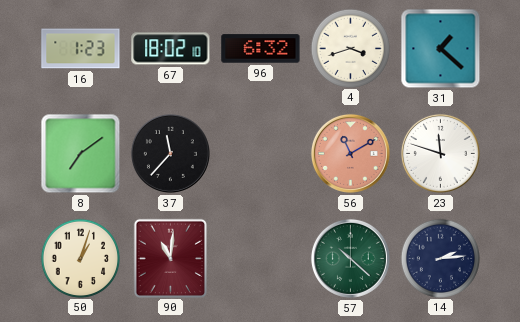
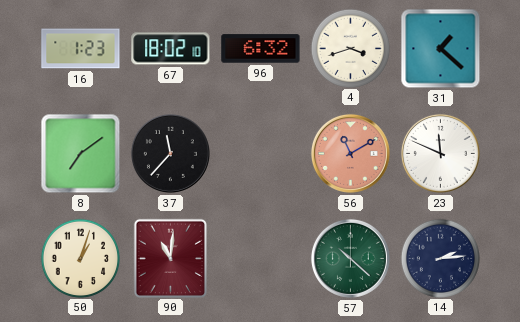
23: 11:48 -> 11:49
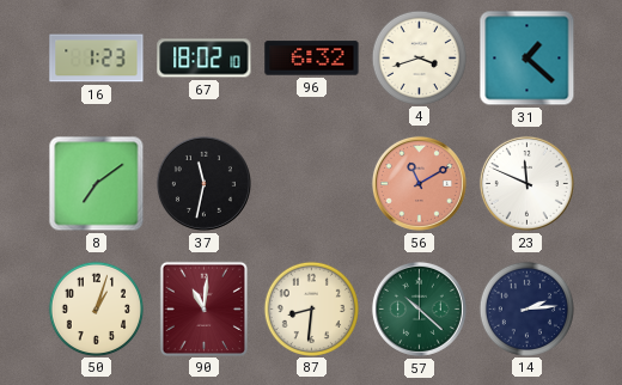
37: 11:37 -> 11:32
87: none -> 8:31
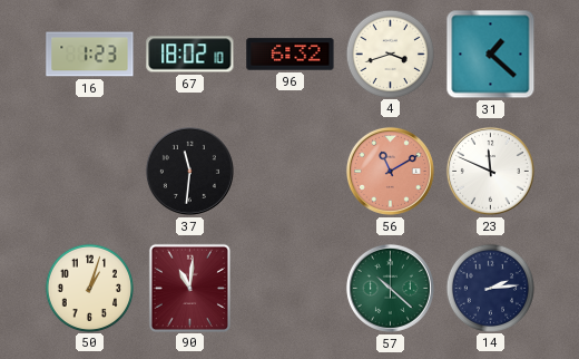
8: 7:09 -> none
37: 11:32 -> 11:31
87: 8:31 -> none
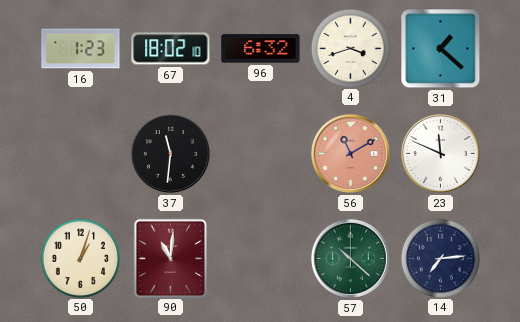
14: 2:14 -> 7:14
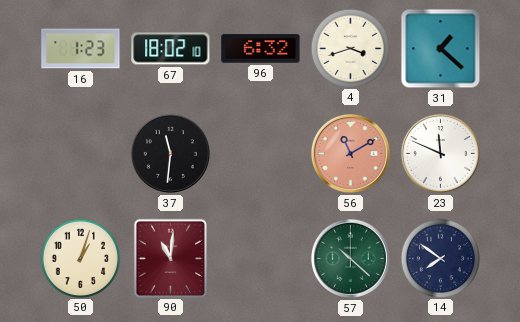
14: 7:14 -> 7:51
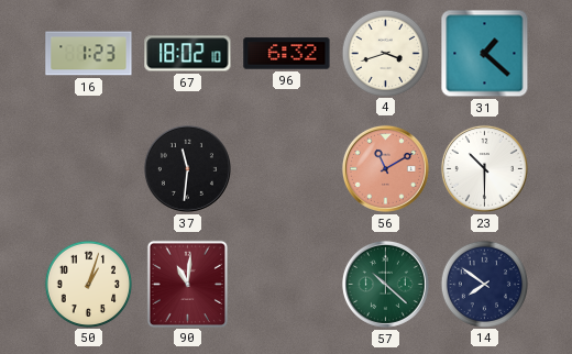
23: 11:49 -> 10:30
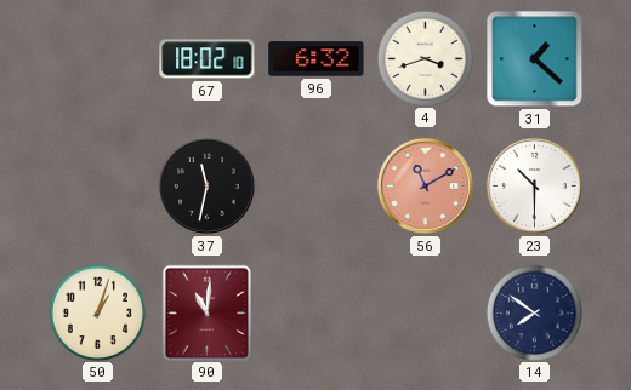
16: 1:23 -> none
37: 11:31 -> 11:32
57: 10:22 -> none
